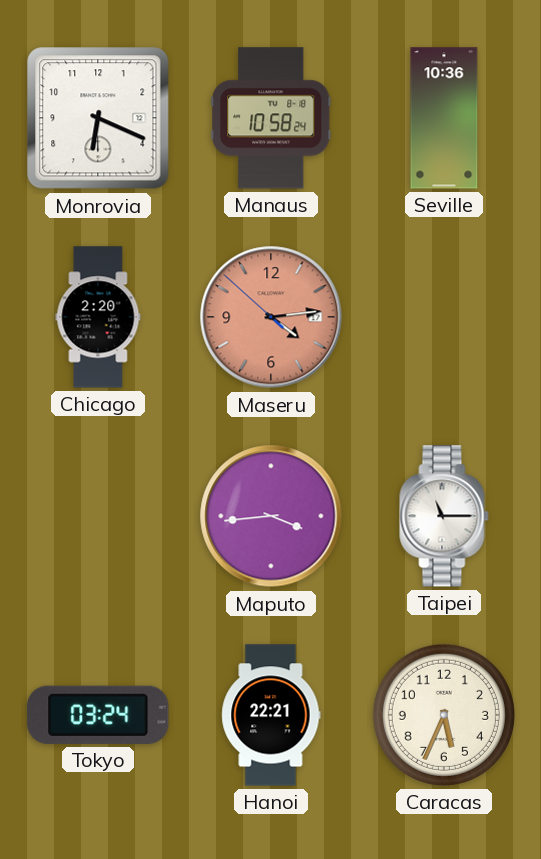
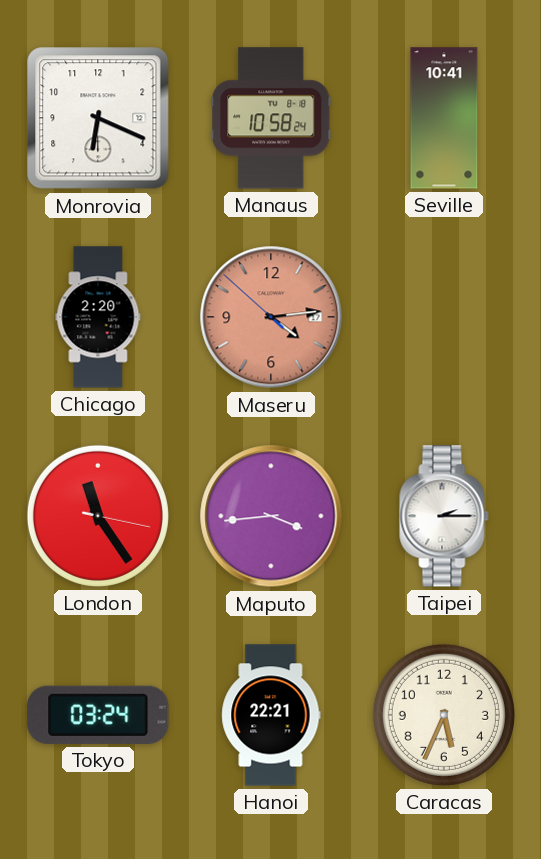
Seville: 10:36 -> 10:41
London: none -> 11:24
Taipei: 11:15 -> 2:15
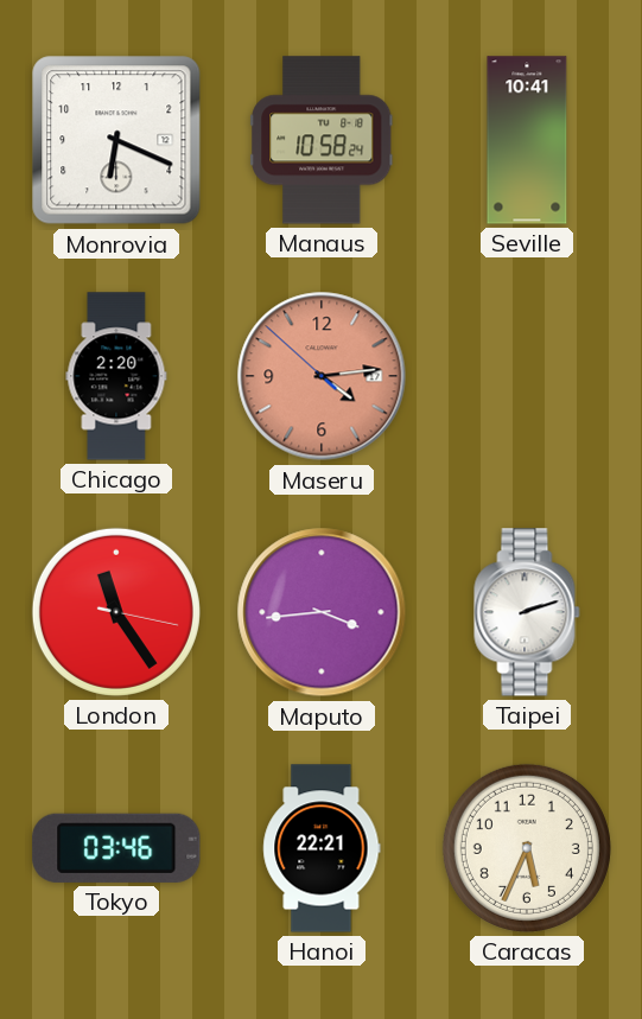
Taipei: 2:15 -> 2:12
Tokyo: 03:24 -> 03:46
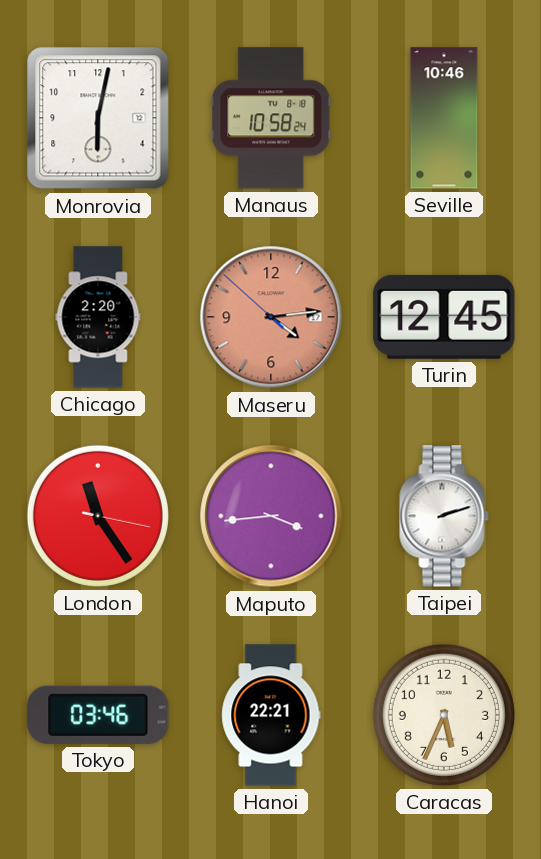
Monrovia: 6:19 -> 6:02
Seville: 10:41 -> 10:46
Turin: none -> 12:45
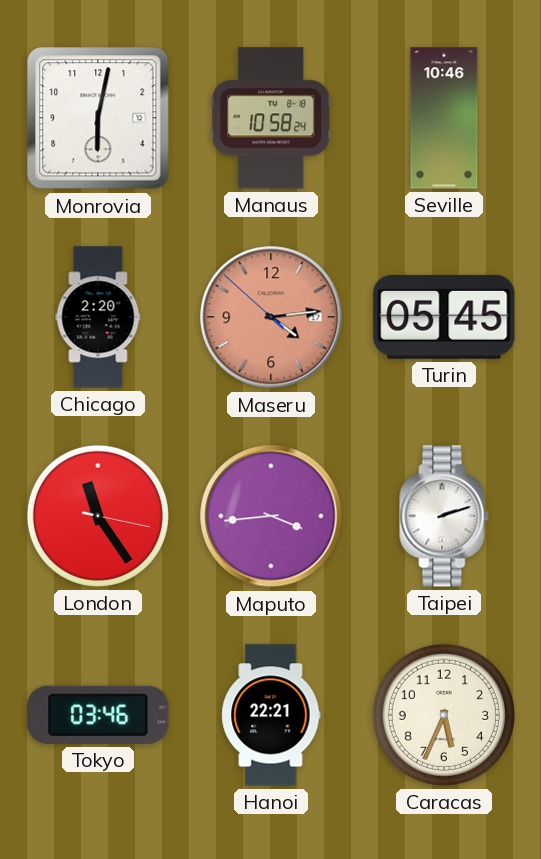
Turin: 12:45 -> 05:45
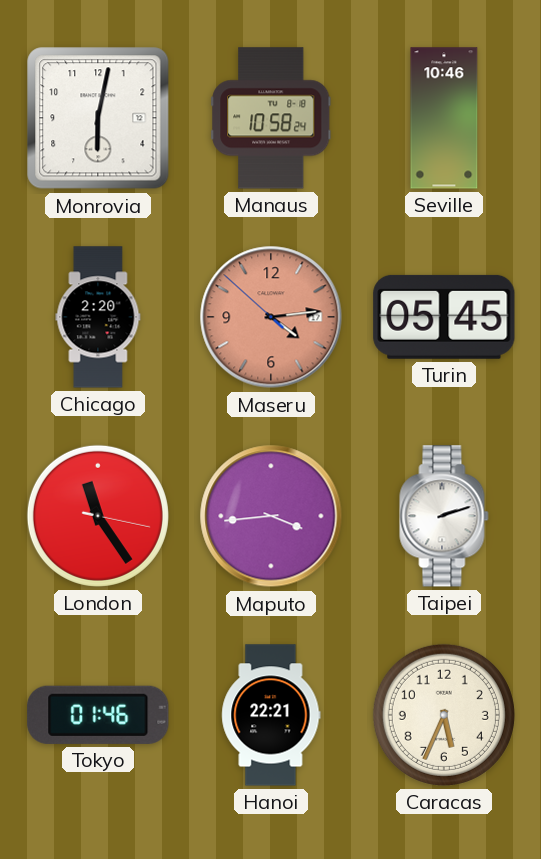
Tokyo: 03:46 -> 01:46
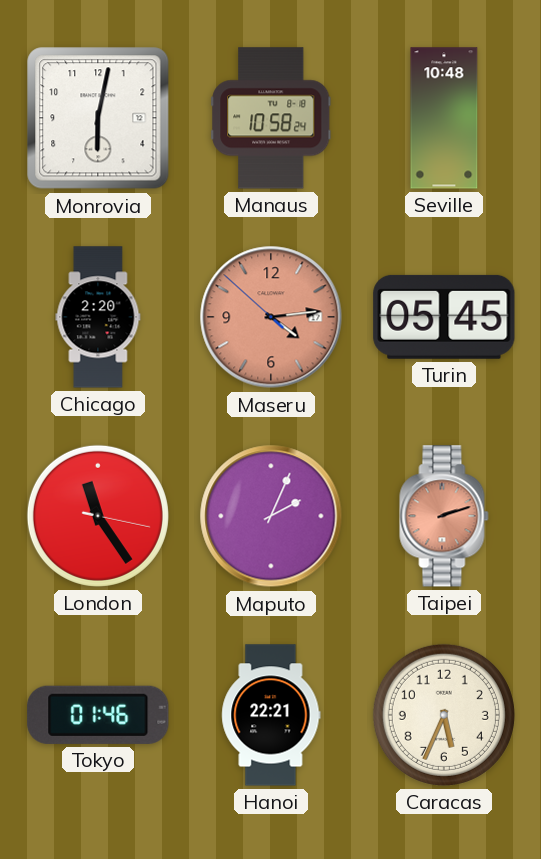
Seville: 10:46 -> 10:48
Maputo: 3:44 -> 2:04
Taipei dial: white -> salmon
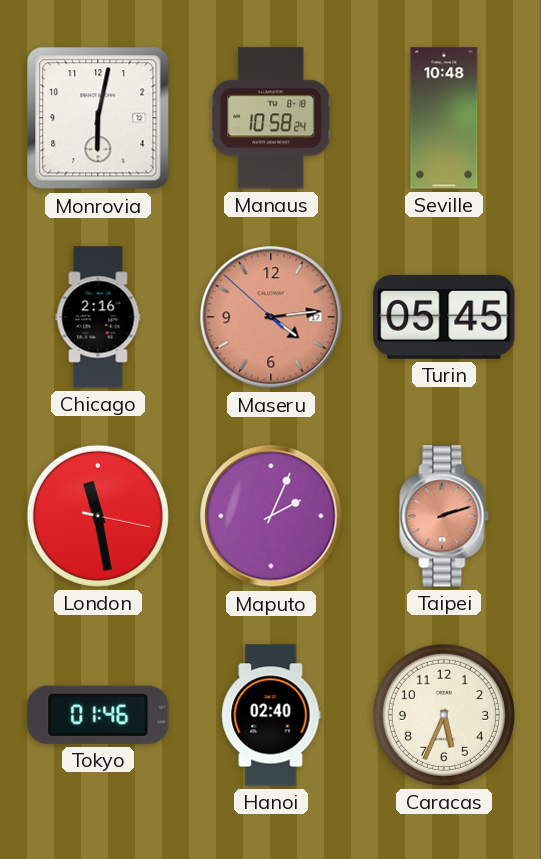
Chicago: 2:20 -> 2:16
London: 11:24 -> 11:28
Hanoi: 22:21 -> 02:40
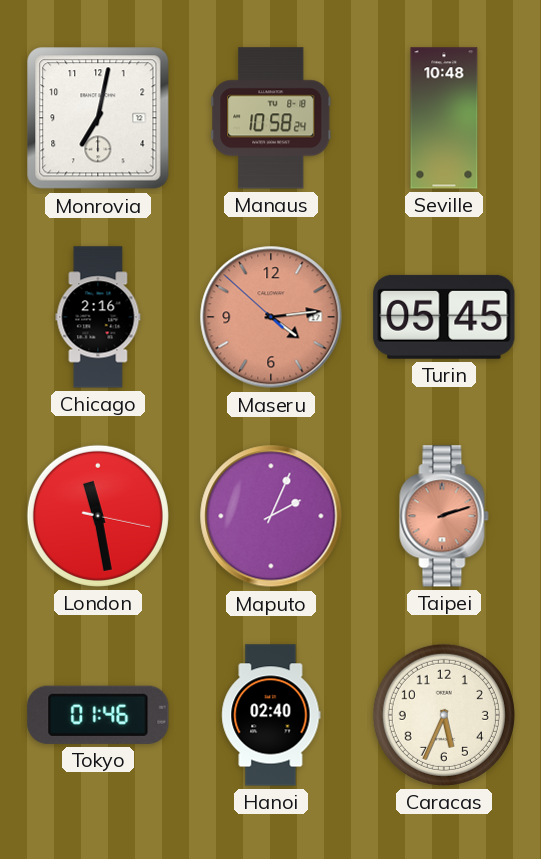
Monrovia: 6:02 -> 7:02
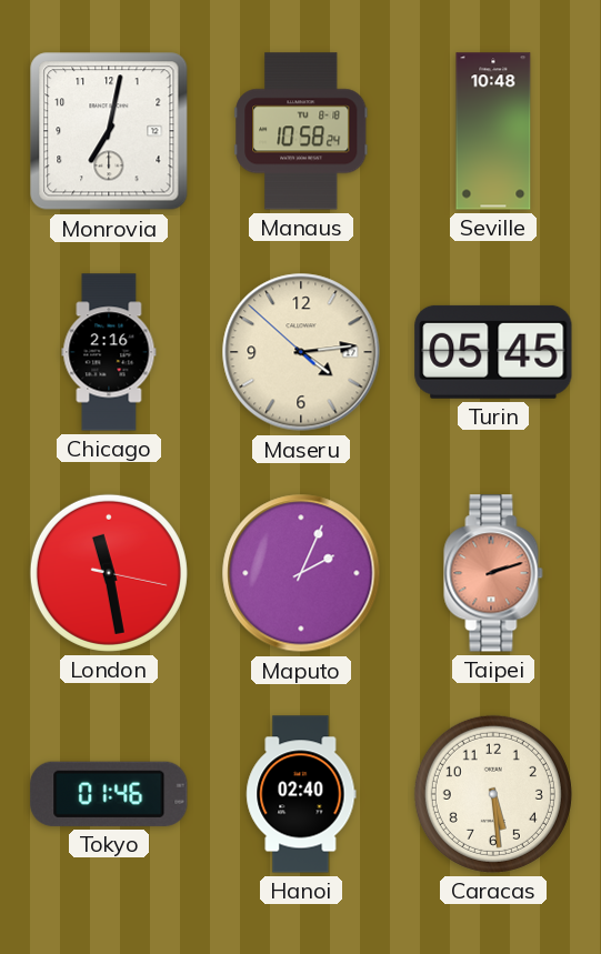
Maseru dial: salmon -> cream
Caracas: 5:34 -> 5:29
